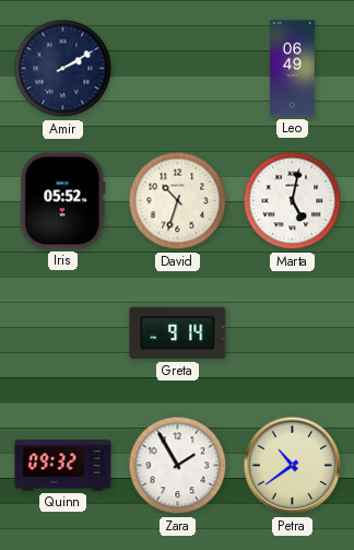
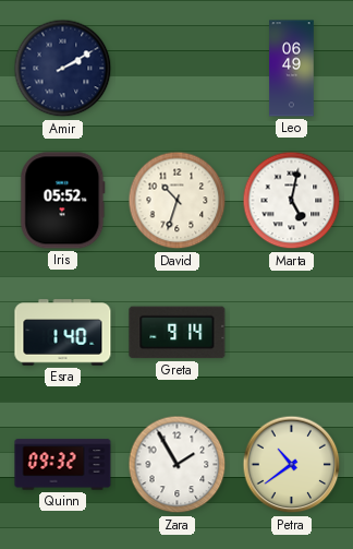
Esra: none -> 1:40
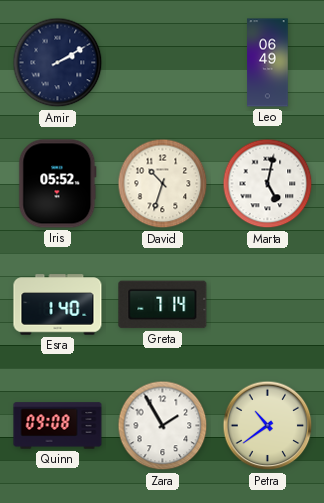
Greta: 9:14 -> 7:14
Quinn: 09:32 -> 09:08
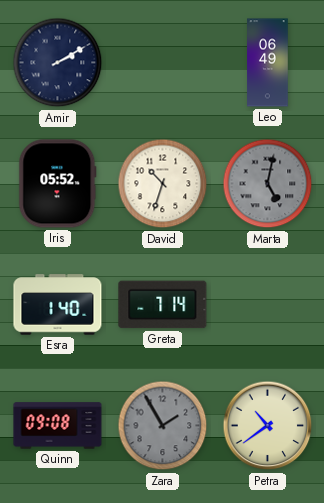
Marta dial: white -> grey
Zara dial: white -> grey
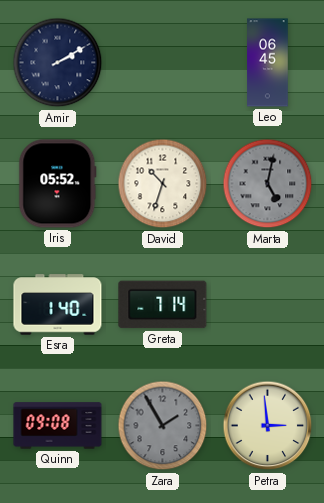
Leo: 06:49 -> 06:45
Petra: 10:39 -> 2:59
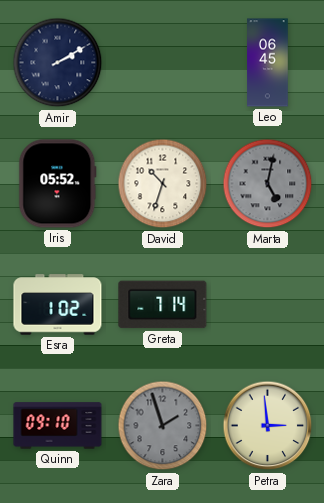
Esra: 1:40 -> 1:02
Quinn: 09:08 -> 09:10
Zara: 1:55 -> 1:57
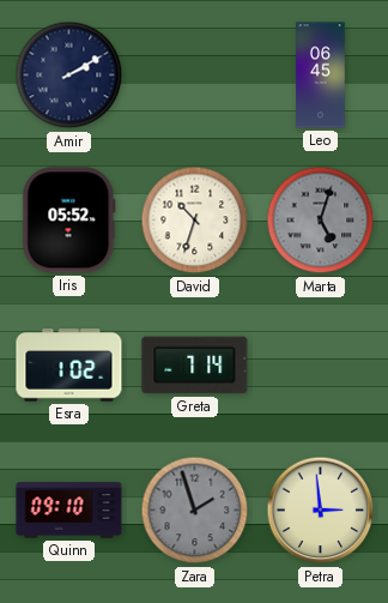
Marta: 5:02 -> 5:03
